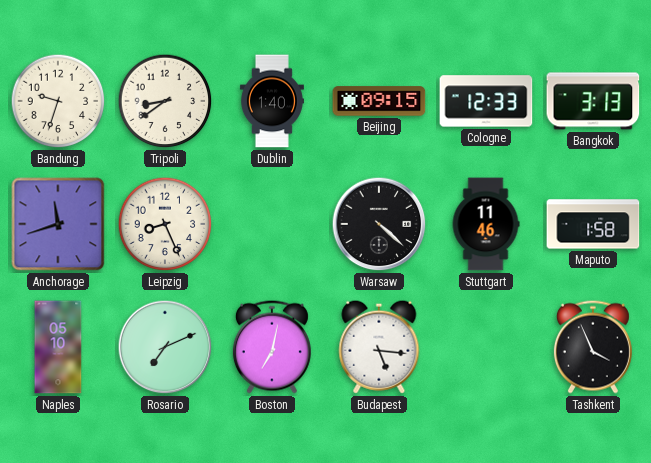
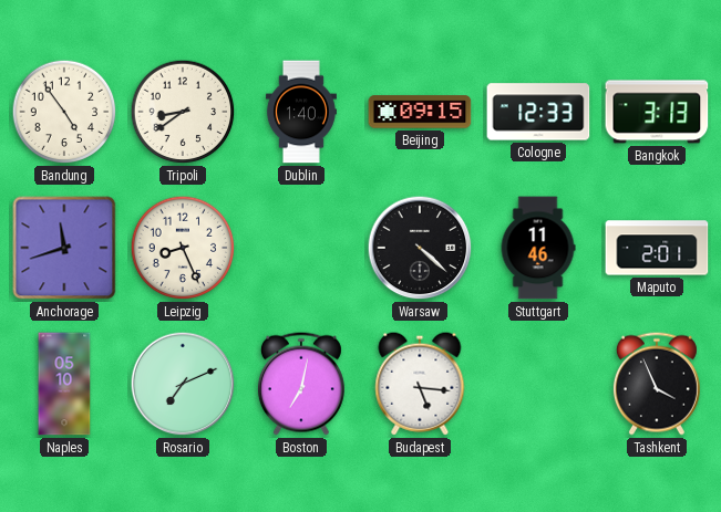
Bandung: 9:33 -> 4:54
Maputo: 1:58 -> 2:01
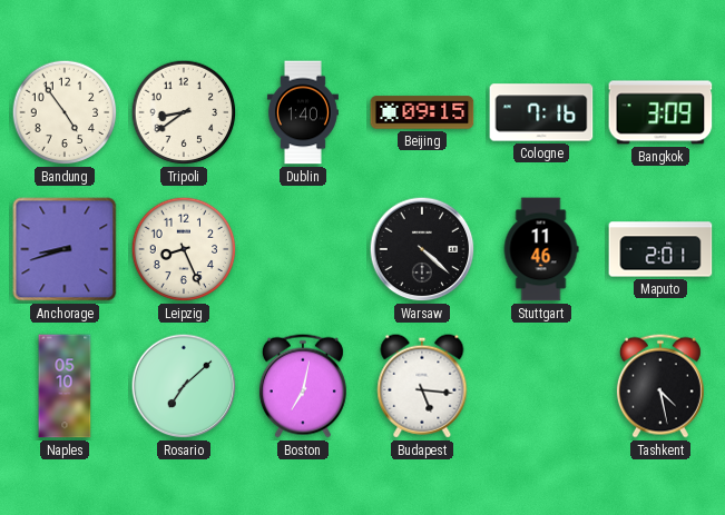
Cologne: 12:33 -> 7:16
Bangkok: 3:13 -> 3:09
Anchorage: 11:42 -> 8:42
Rosario: 7:11 -> 7:08
Tashkent: 3:56 -> 4:28
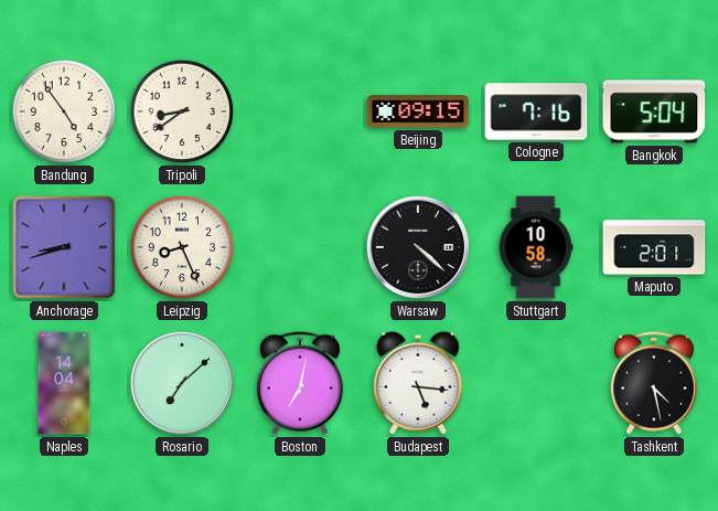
Dublin: 1:40 -> none
Bangkok: 3:09 -> 5:04
Stuttgart: 11:46 -> 10:58
Naples: 05:10 -> 14:04
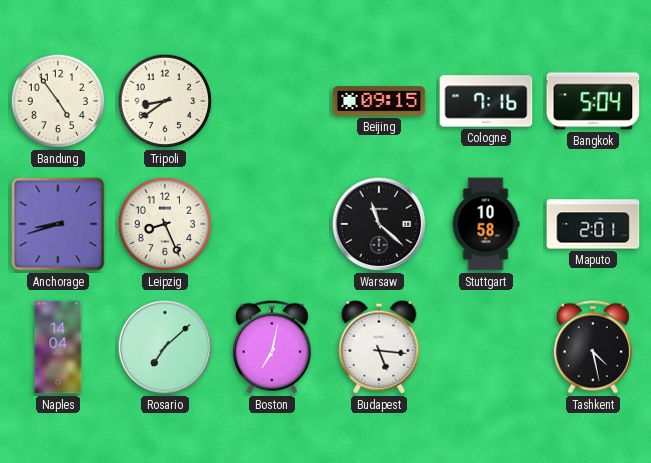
Warsaw: 4:22 -> 11:22
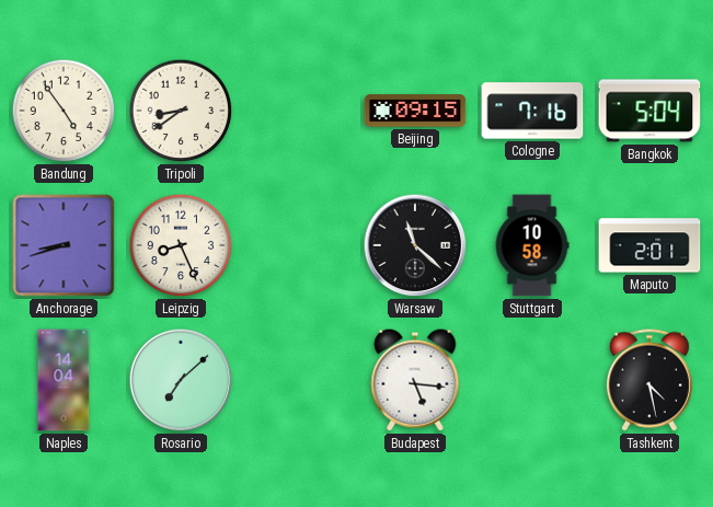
Boston: 7:02 -> none
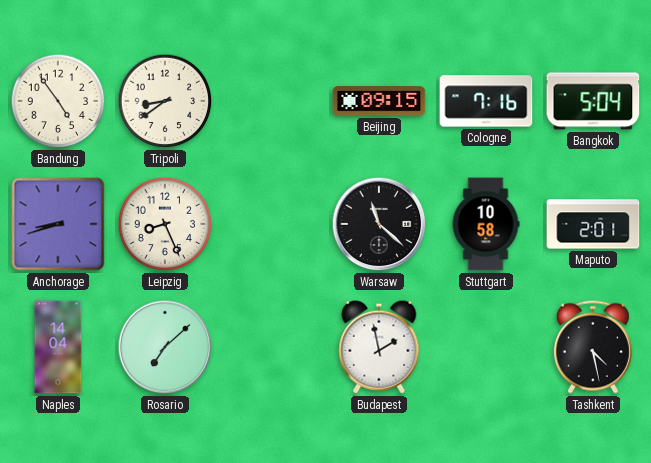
Budapest: 5:16 -> 1:58
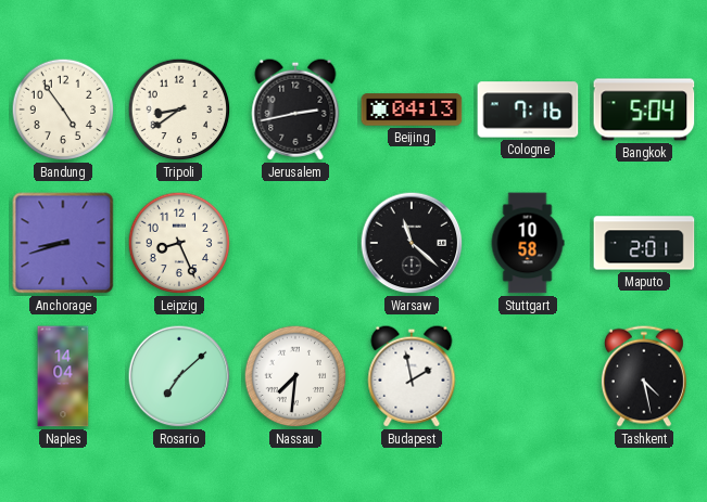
Jerusalem: none -> 2:43
Beijing: 09:15 -> 04:13
Nassau: none -> 7:31
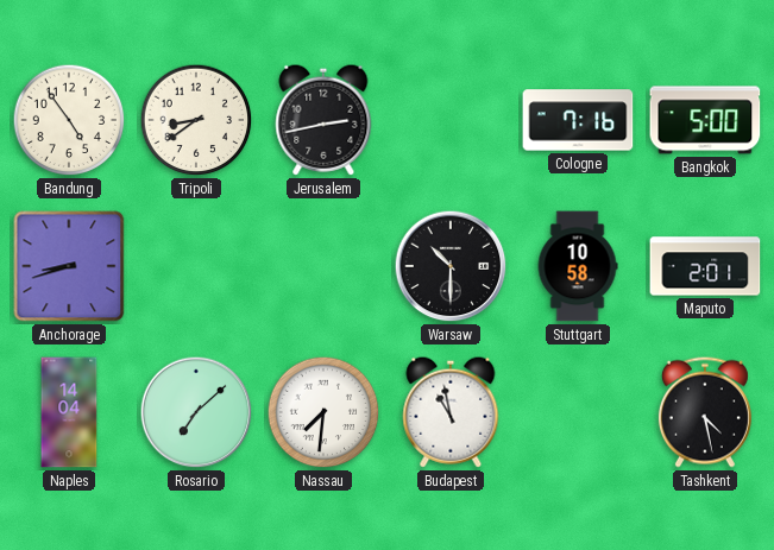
Beijing: 04:13 -> none
Bangkok: 5:04 -> 5:00
Leipzig: 8:26 -> none
Warsaw: 11:22 -> 10:30
Budapest: 1:58 -> 10:58
